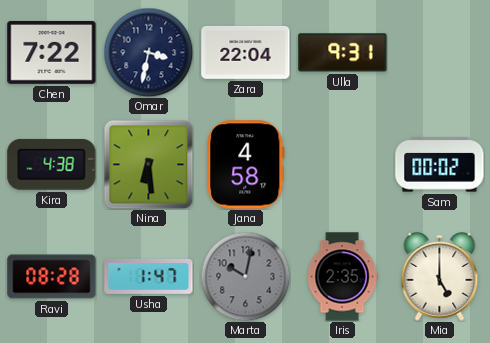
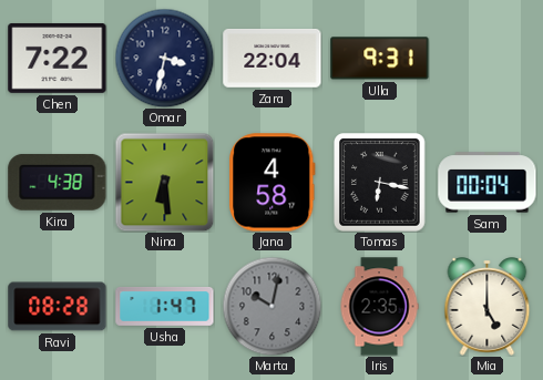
Tomas: none -> 6:17
Sam: 00:02 -> 00:04
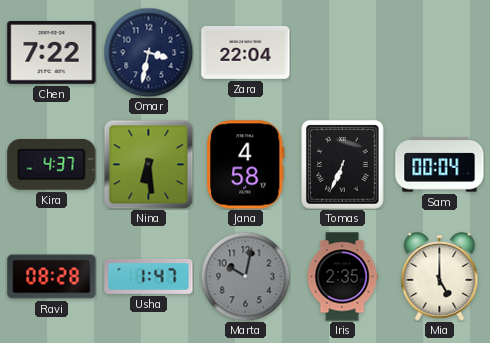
Ulla: 9:31 -> none
Kira: 4:38 -> 4:37
Tomas: 6:17 -> 6:34
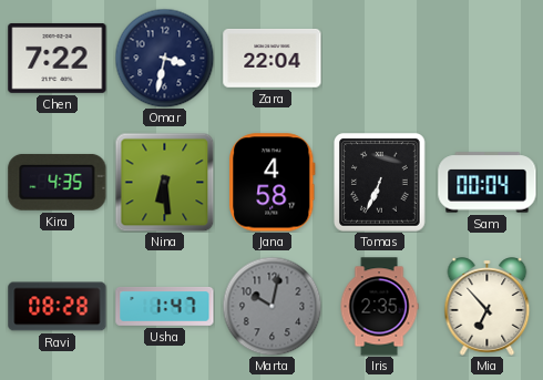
Kira: 4:37 -> 4:35
Mia: 5:00 -> 6:53
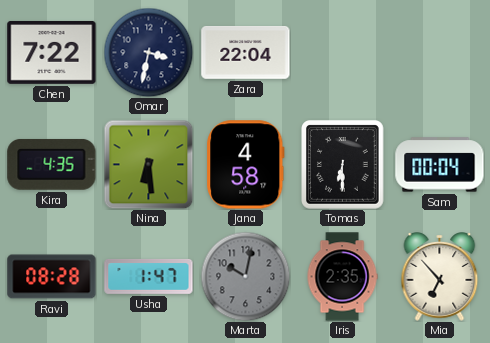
Tomas: 6:34 -> 6:30
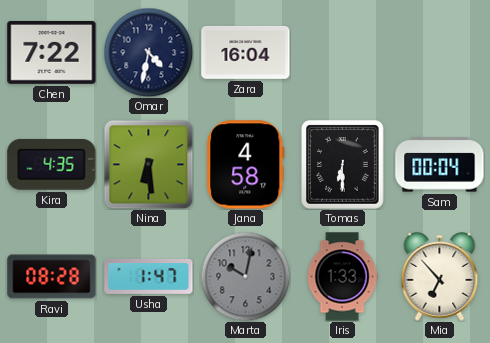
Omar: 3:32 -> 4:32
Zara: 22:04 -> 16:04
Iris: 2:35 -> 1:33
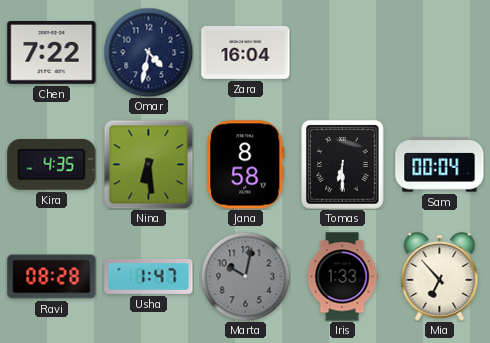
Jana: 4:58 -> 8:58
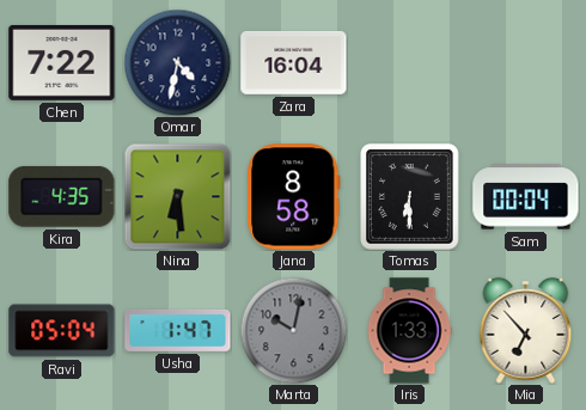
Ravi: 08:28 -> 05:04
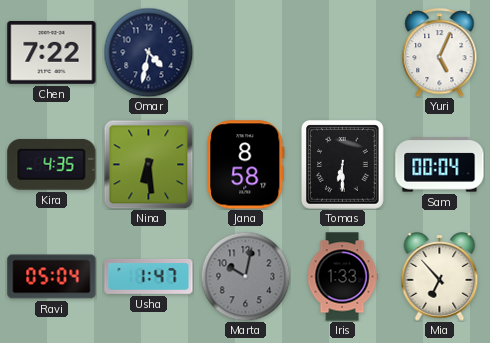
Zara: 16:04 -> none
Yuri: none -> 5:04
